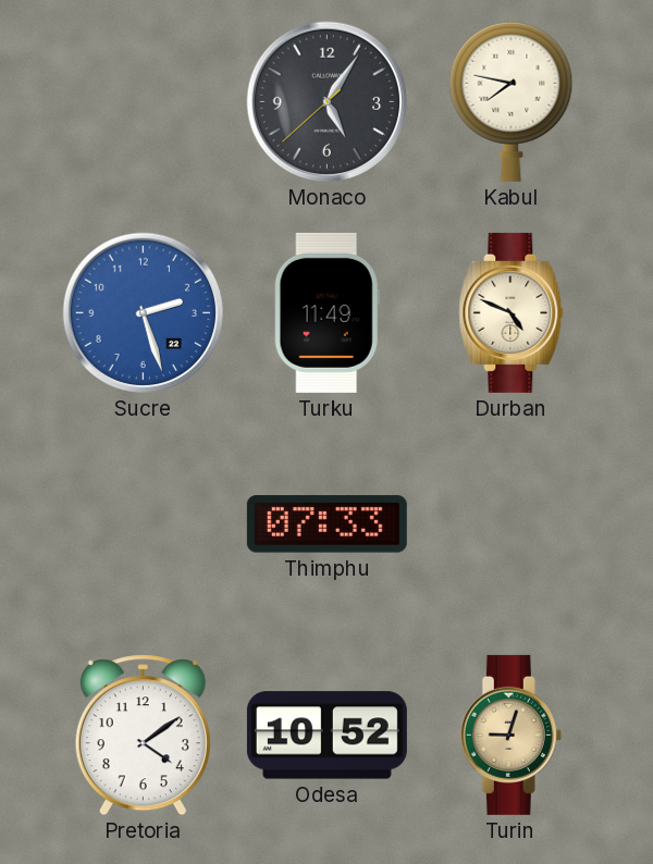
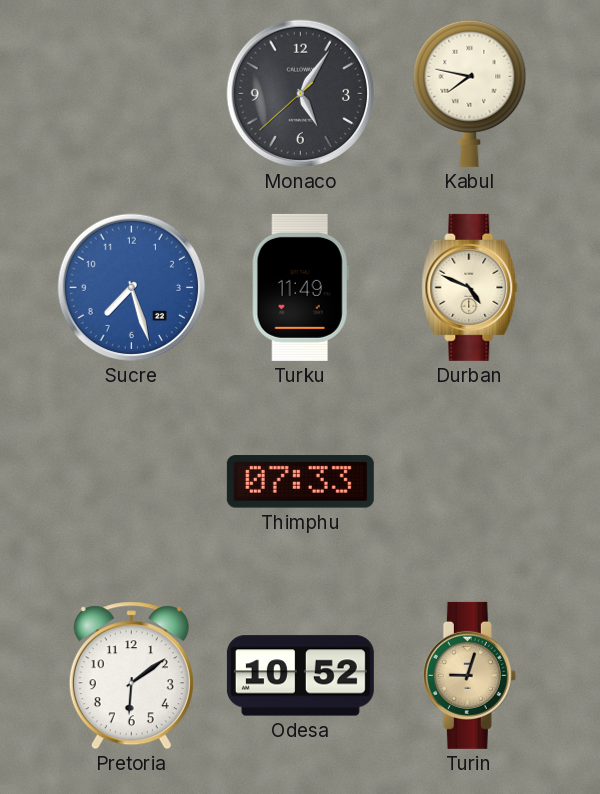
Sucre: 2:27 -> 7:27
Pretoria: 4:09 -> 6:09
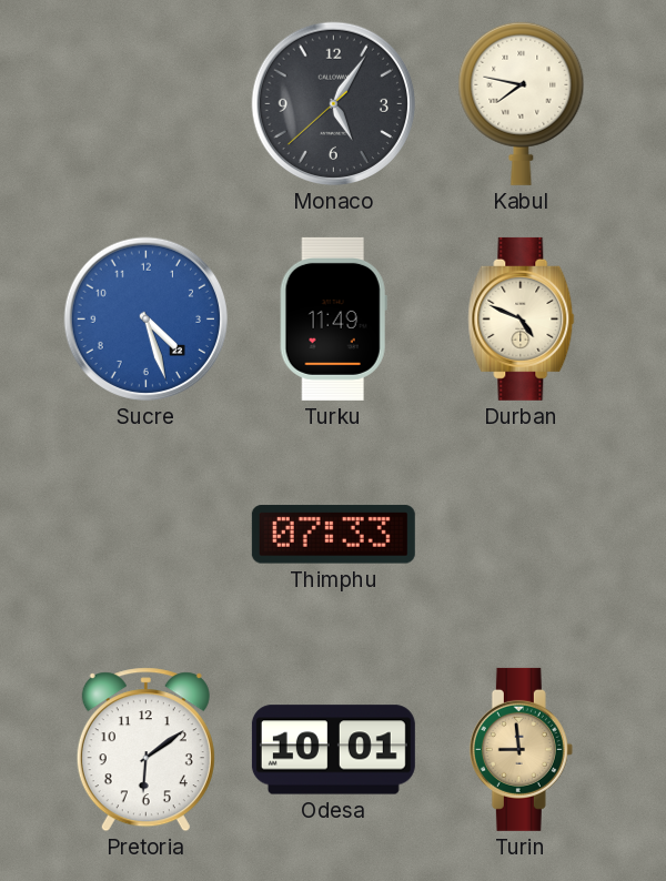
Sucre: 7:27 -> 4:27
Odesa: 10:52 -> 10:01
Turin: 9:03 -> 8:59
